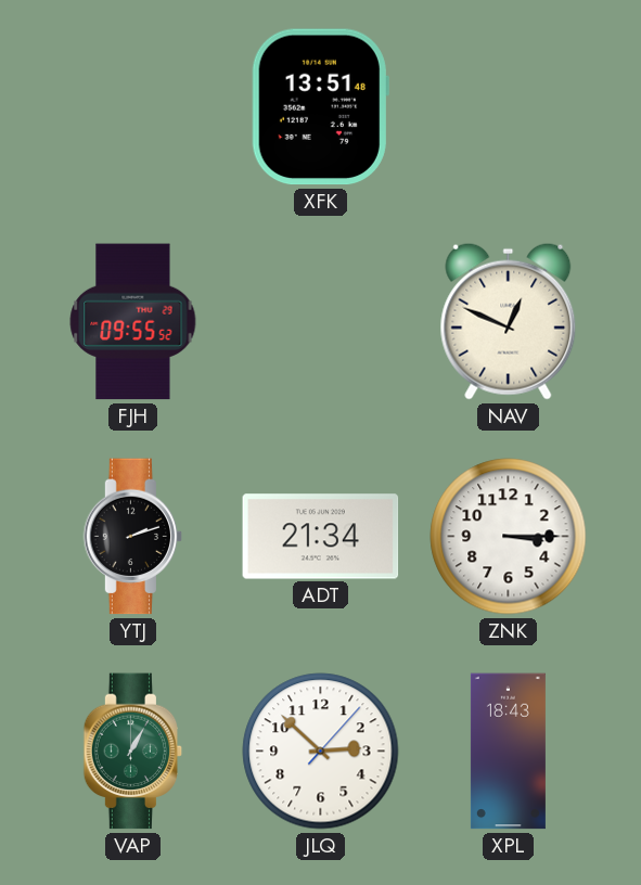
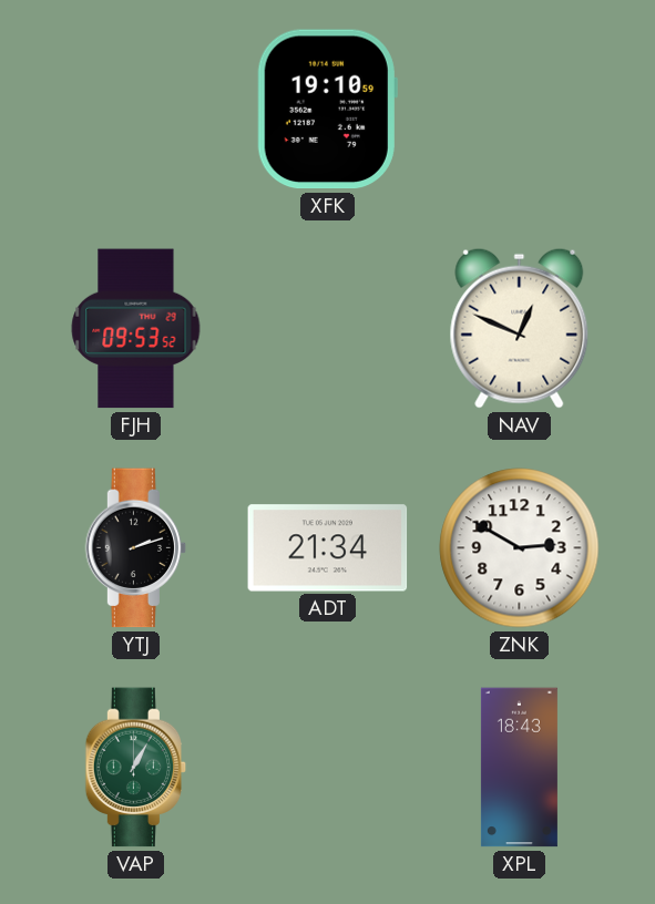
XFK: 13:51 -> 19:10
FJH: 09:55 -> 09:53
ZNK: 3:15 -> 2:50
JLQ: 2:52 -> none
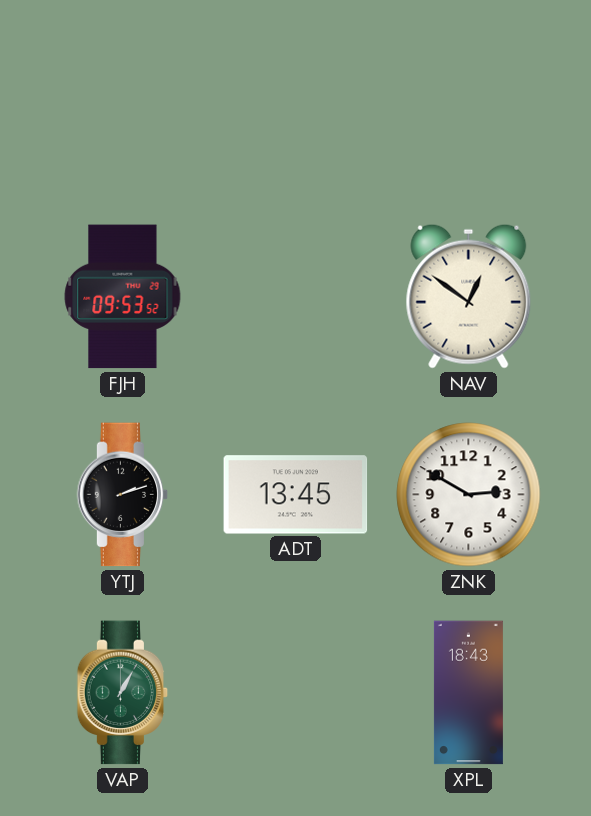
XFK: 19:10 -> none
NAV: 12:49 -> 12:51
ADT: 21:34 -> 13:45
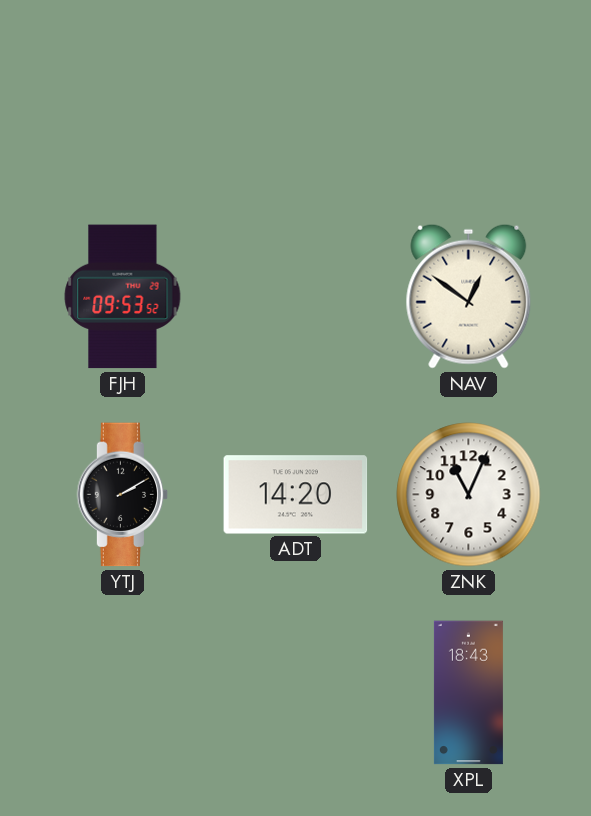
YTJ: 2:12 -> 2:10
ADT: 13:45 -> 14:20
ZNK: 2:50 -> 11:04
VAP: 1:05 -> none
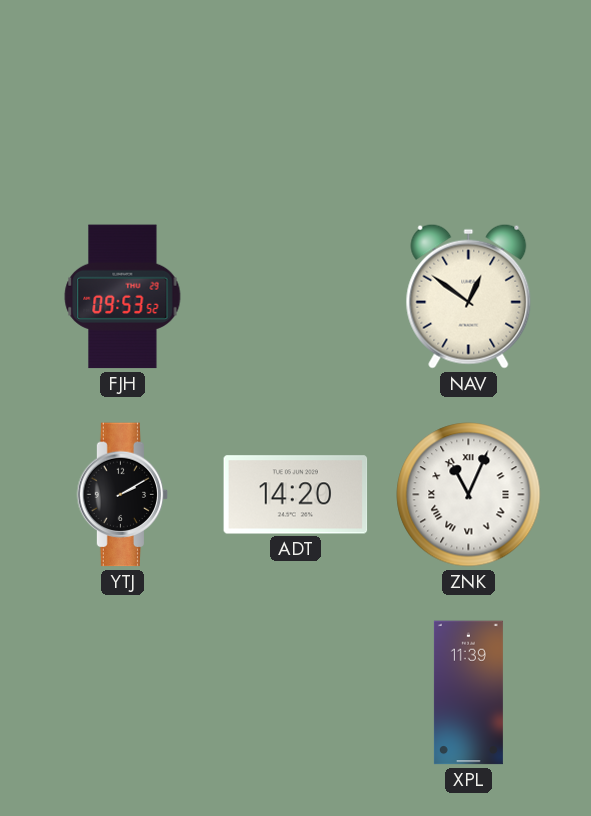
ZNK numerals: Arabic -> Roman
XPL: 18:43 -> 11:39
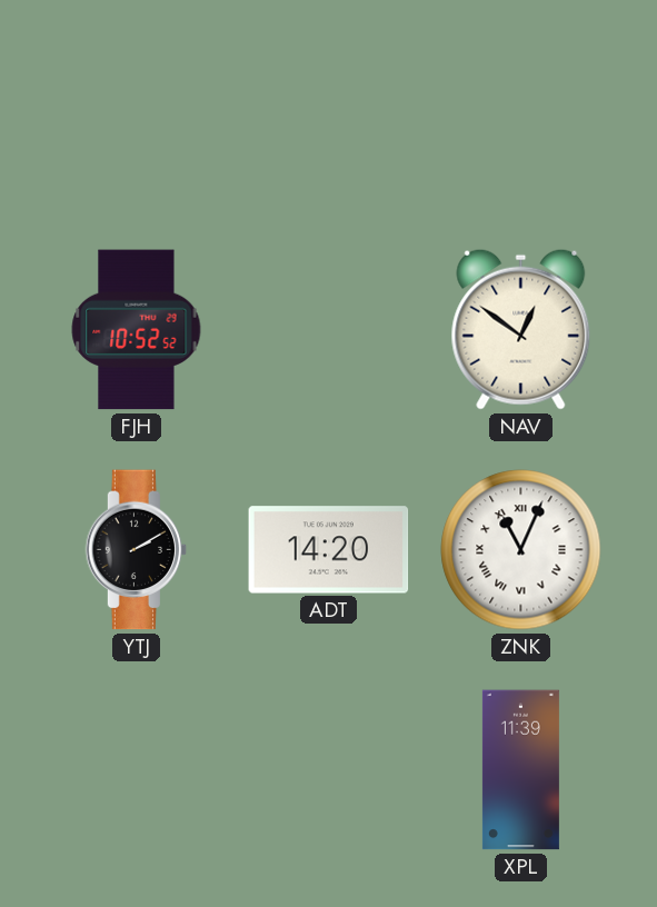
FJH: 09:53 -> 10:52
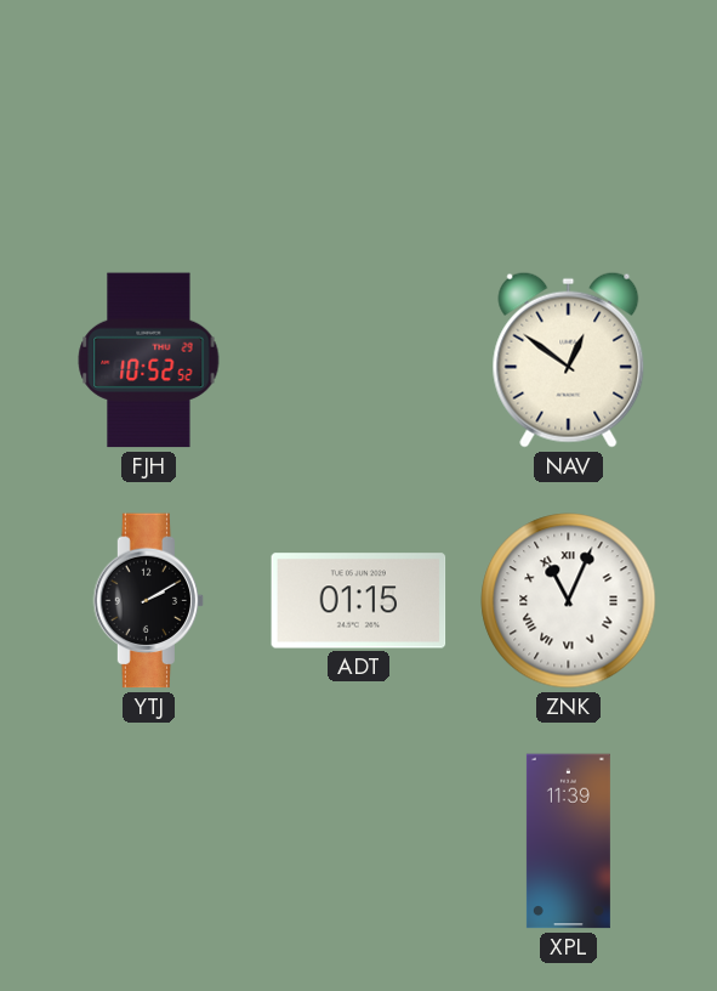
ADT: 14:20 -> 01:15
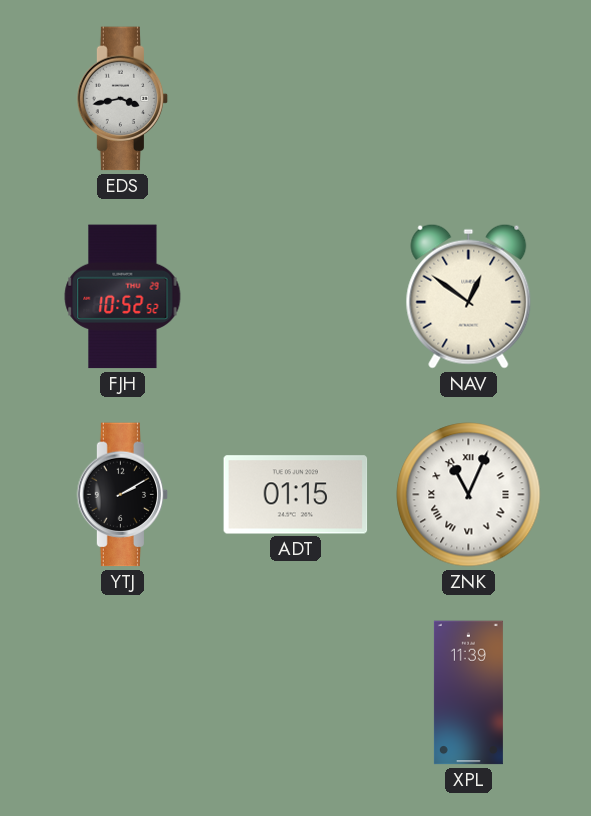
EDS: none -> 3:43
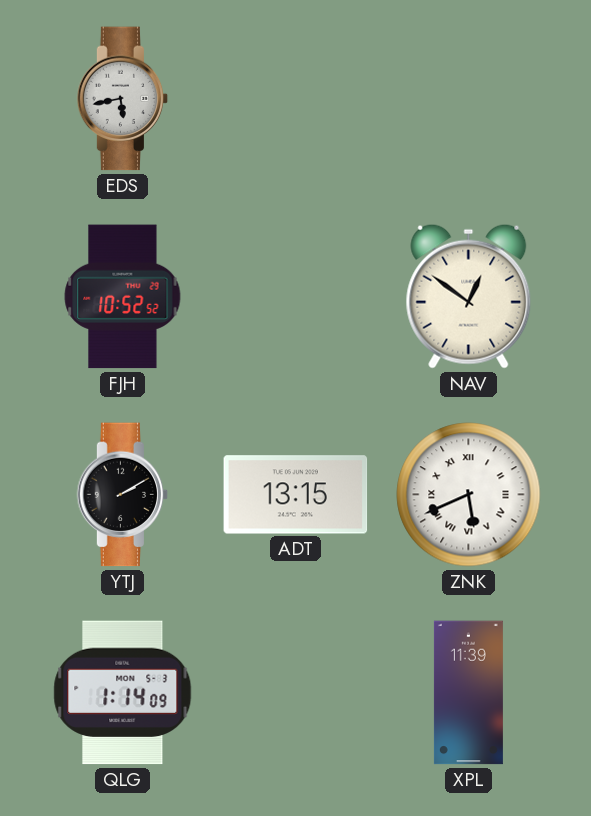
EDS: 3:43 -> 5:43
ADT: 01:15 -> 13:15
ZNK: 11:04 -> 5:41
QLG: none -> 1:14
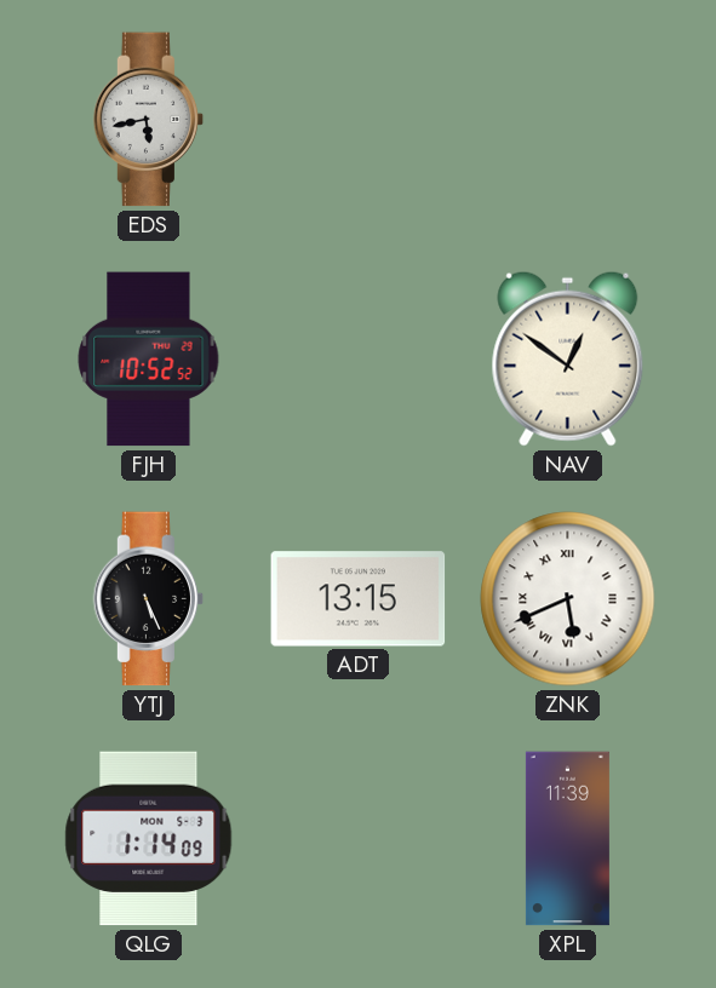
YTJ: 2:10 -> 5:26
